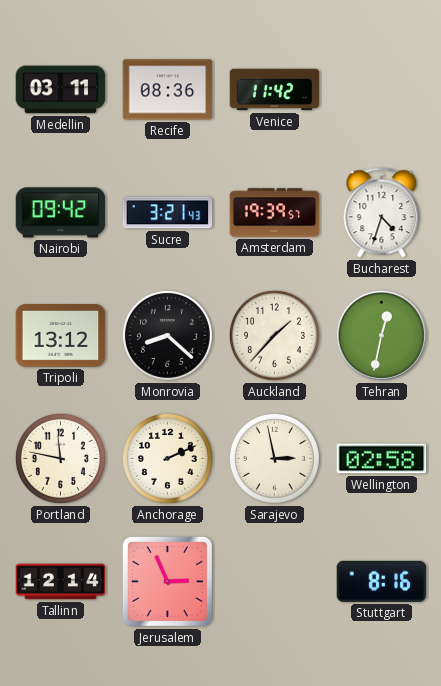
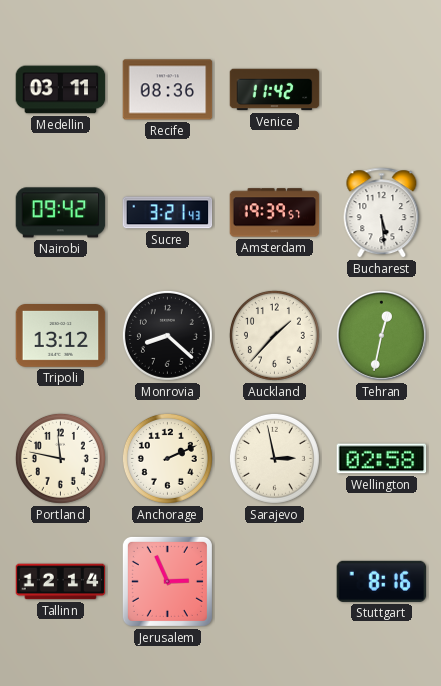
Bucharest: 4:33 -> 5:29
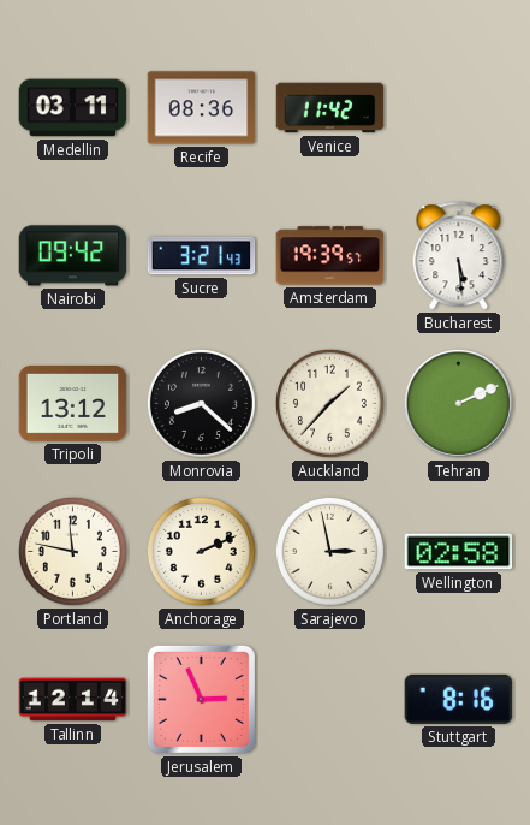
Tehran: 12:32 -> 2:11
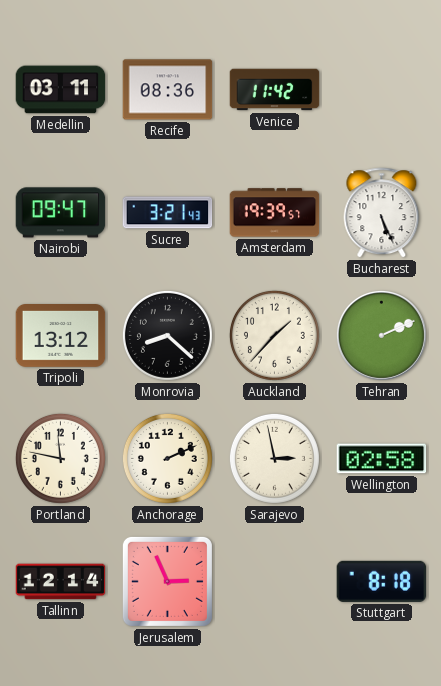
Nairobi: 09:42 -> 09:47
Bucharest: 5:29 -> 5:26
Stuttgart: 8:16 -> 8:18
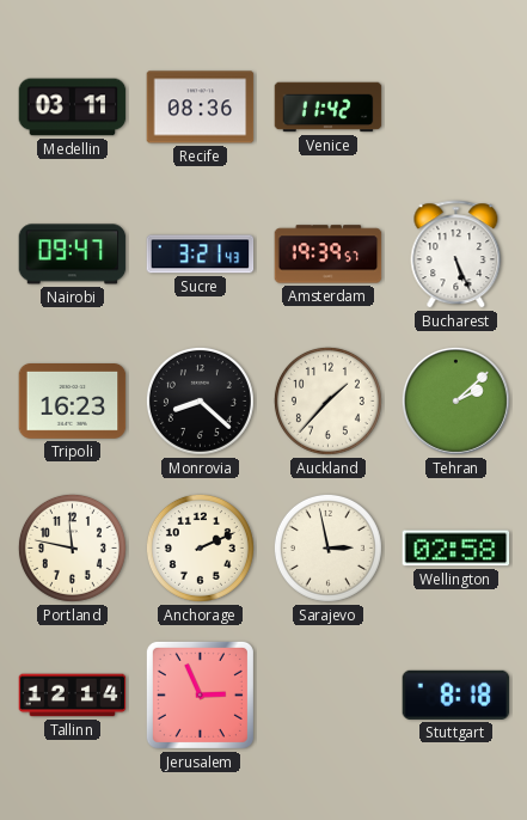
Tripoli: 13:12 -> 16:23
Tehran: 2:11 -> 2:08
